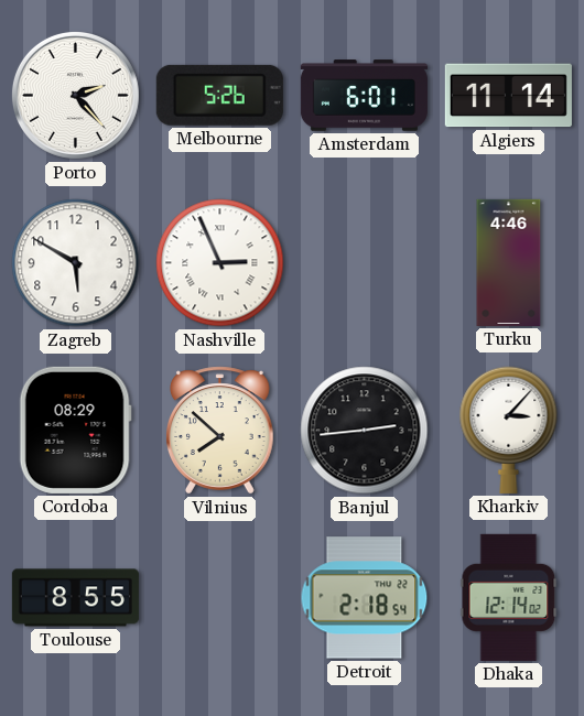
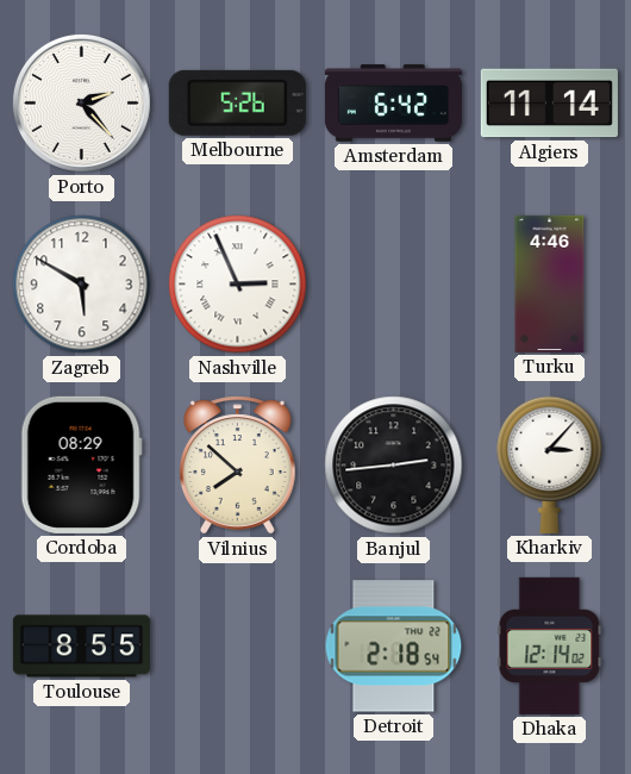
Amsterdam: 6:01 -> 6:42
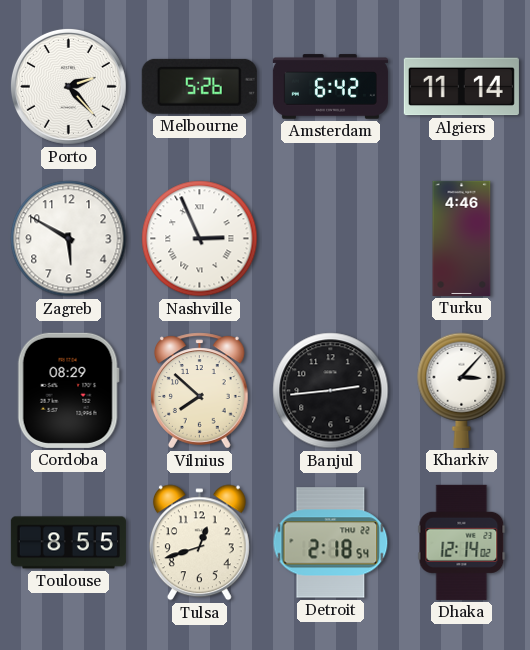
Tulsa: none -> 12:42
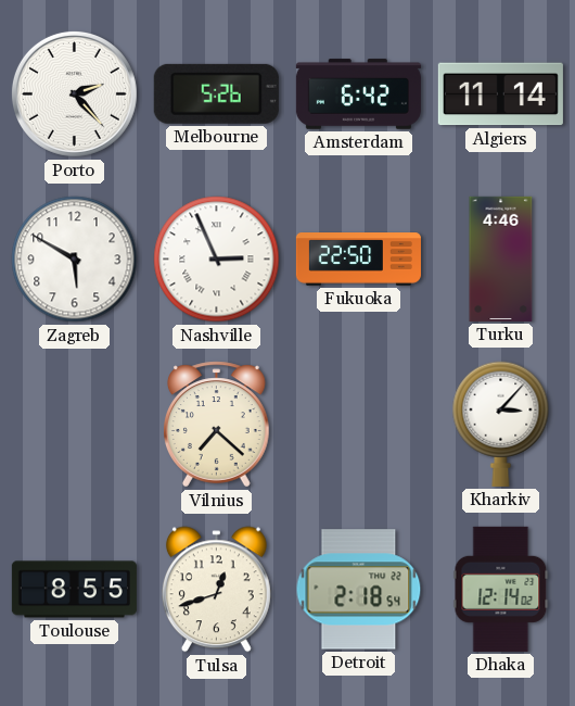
Fukuoka: none -> 22:50
Cordoba: 08:29 -> none
Vilnius: 7:52 -> 7:22
Banjul: 2:44 -> none
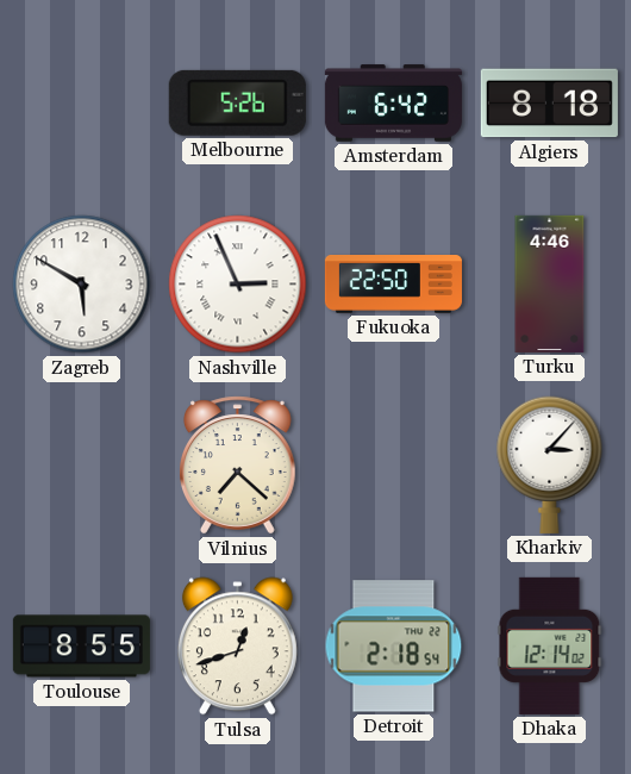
Porto: 2:23 -> none
Algiers: 11:14 -> 8:18
